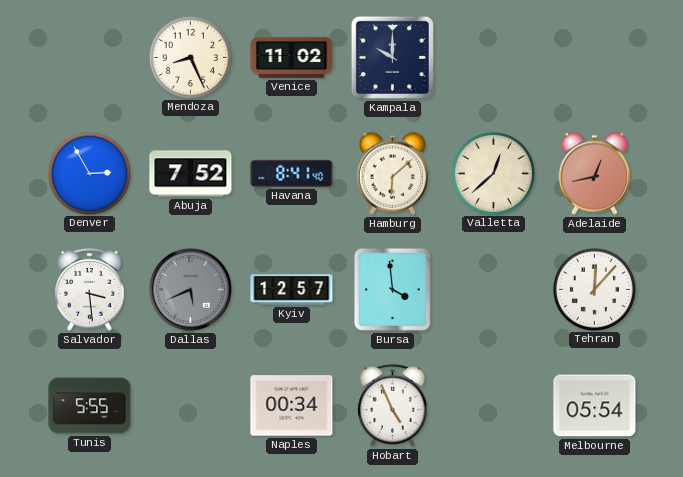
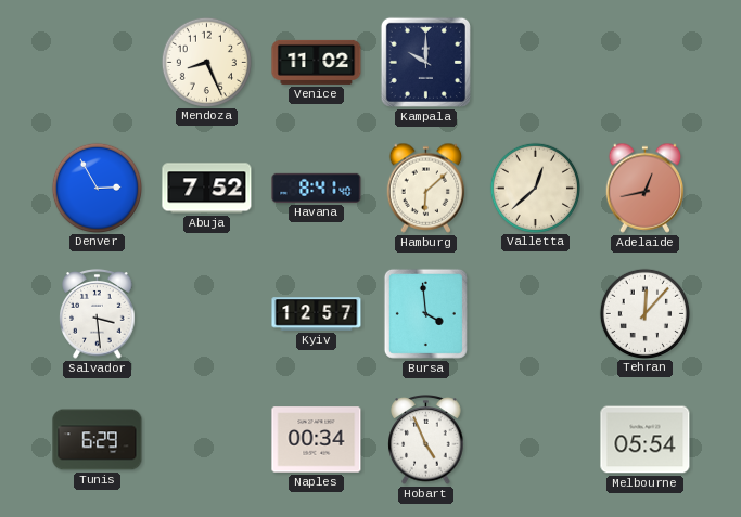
Dallas: 5:41 -> none
Tunis: 5:55 -> 6:29
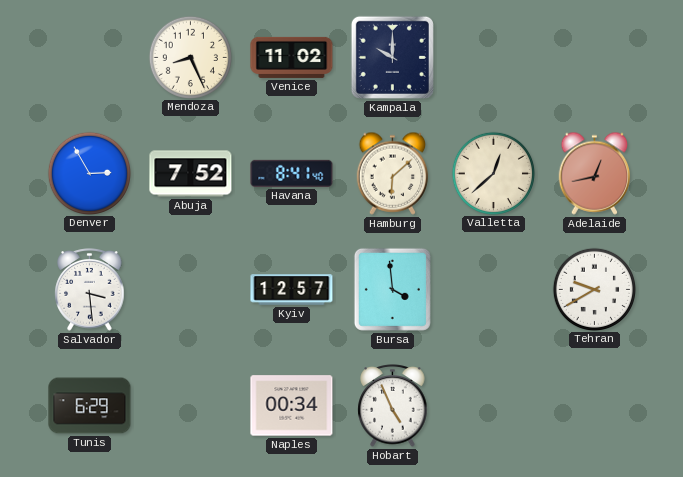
Tehran: 12:07 -> 9:40
Melbourne: 05:54 -> none
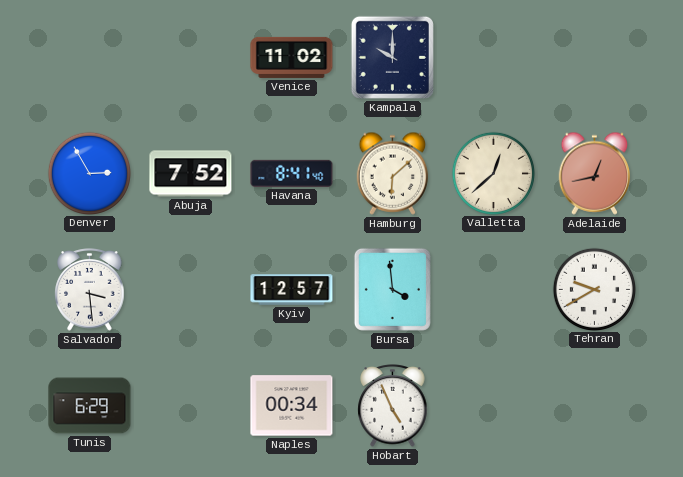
Mendoza: 8:26 -> none
